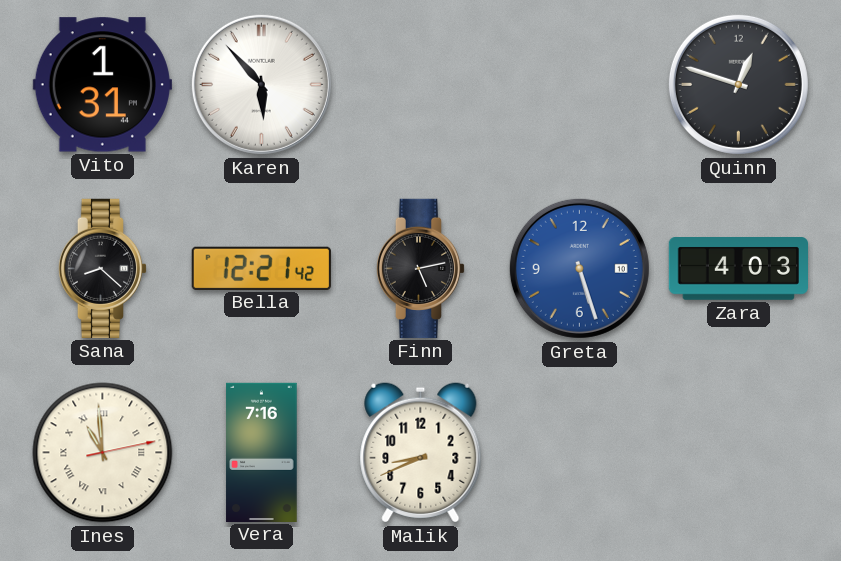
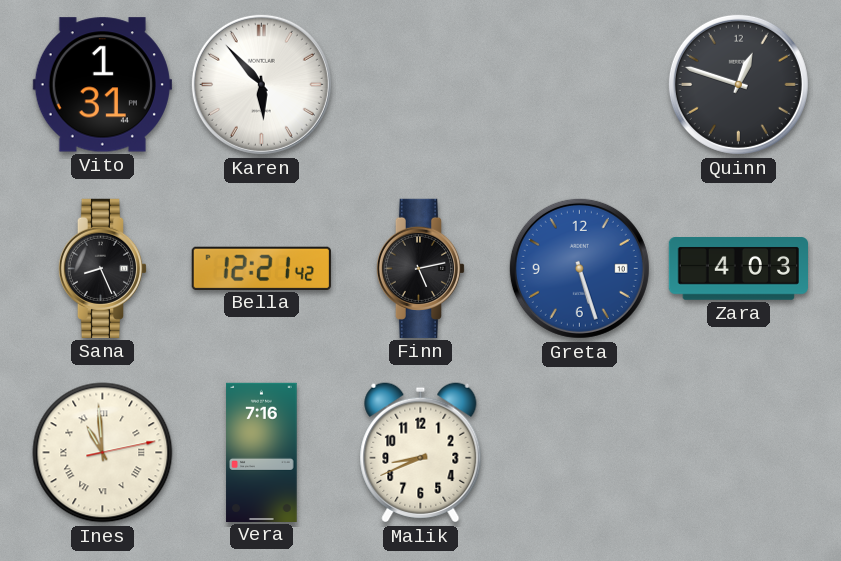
Sana: 8:22 -> 8:26
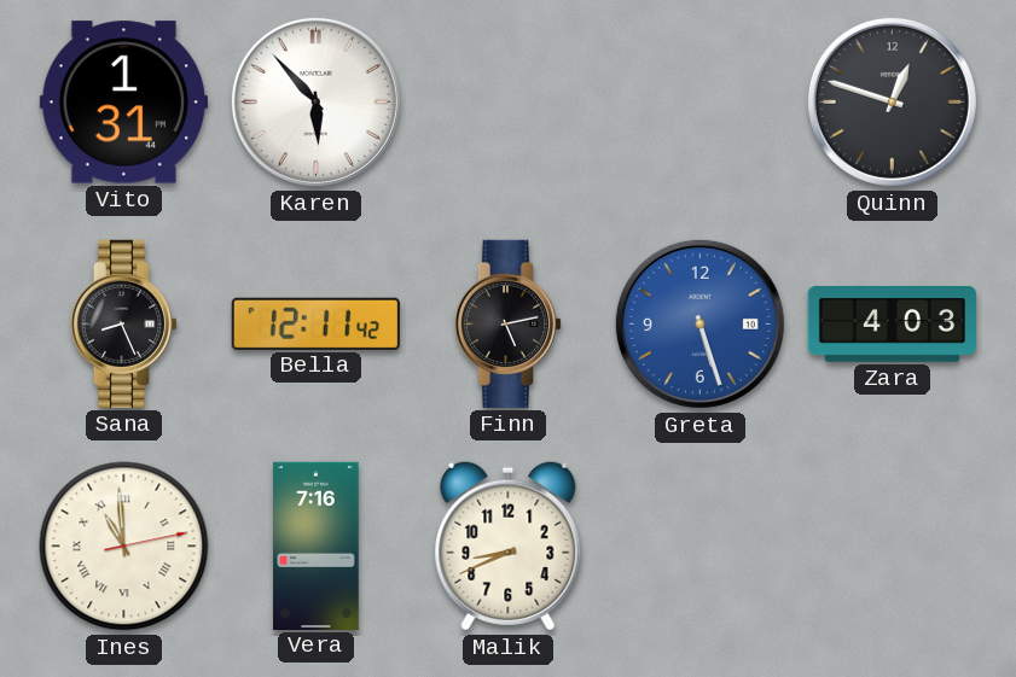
Bella: 12:21 -> 12:11
